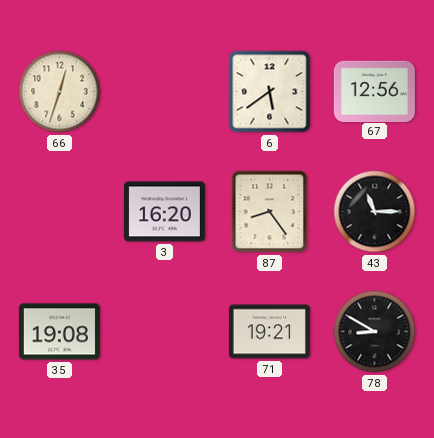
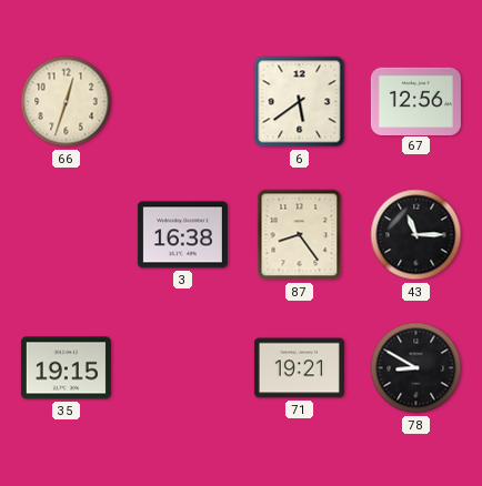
3: 16:20 -> 16:38
35: 19:08 -> 19:15
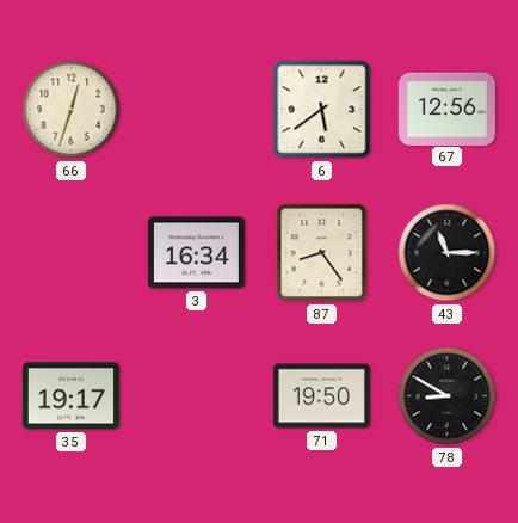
3: 16:38 -> 16:34
35: 19:15 -> 19:17
71: 19:21 -> 19:50
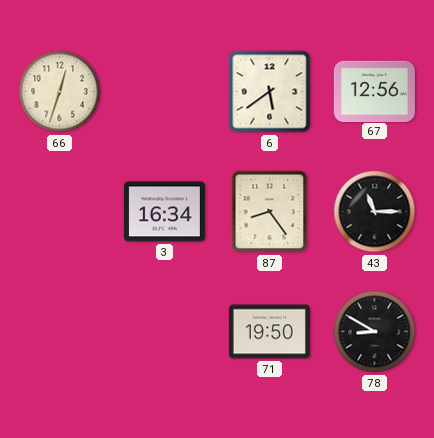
35: 19:17 -> none
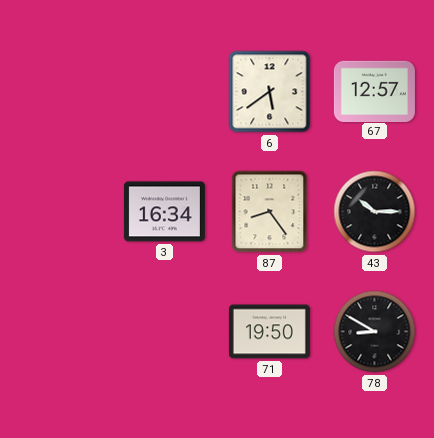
66: 12:33 -> none
67: 12:56 -> 12:57
43: 11:15 -> 10:15
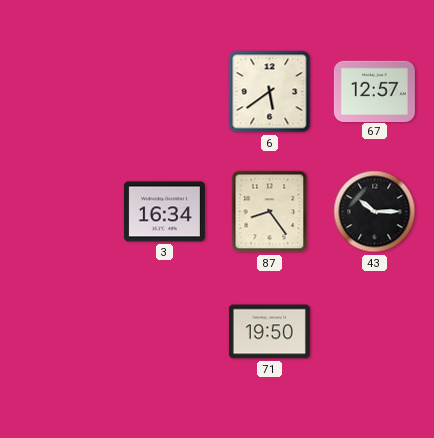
78: 8:50 -> none
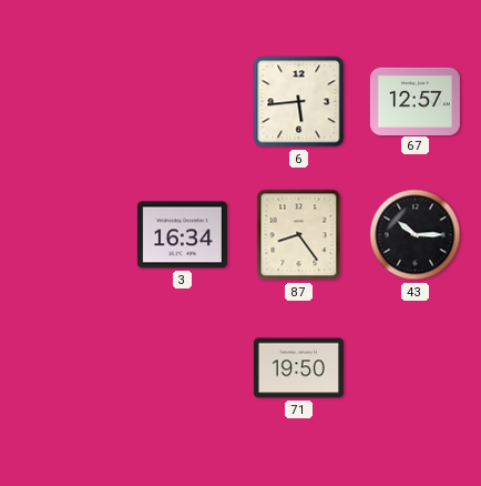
6: 5:39 -> 5:44
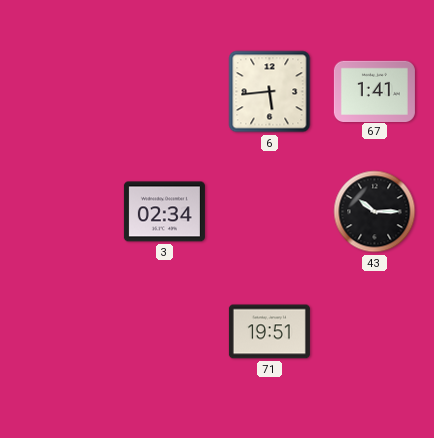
67: 12:57 -> 1:41
3: 16:34 -> 02:34
87: 8:24 -> none
71: 19:50 -> 19:51
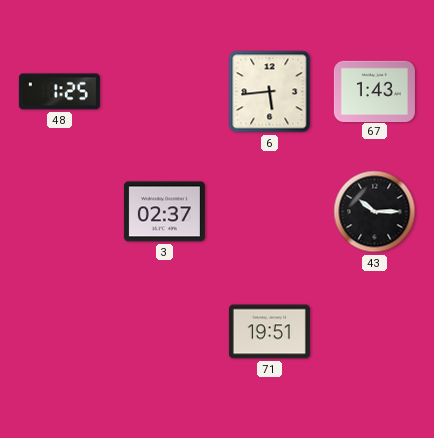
48: none -> 1:25
67: 1:41 -> 1:43
3: 02:34 -> 02:37
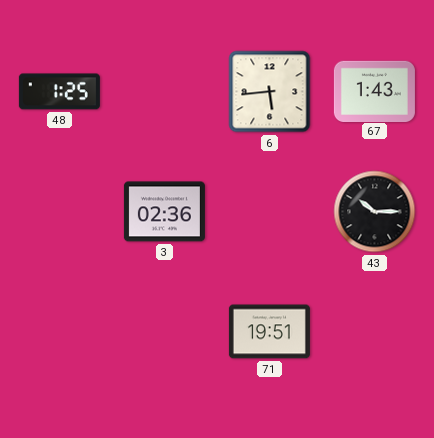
3: 02:37 -> 02:36
